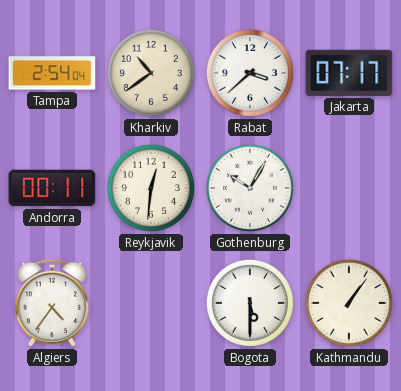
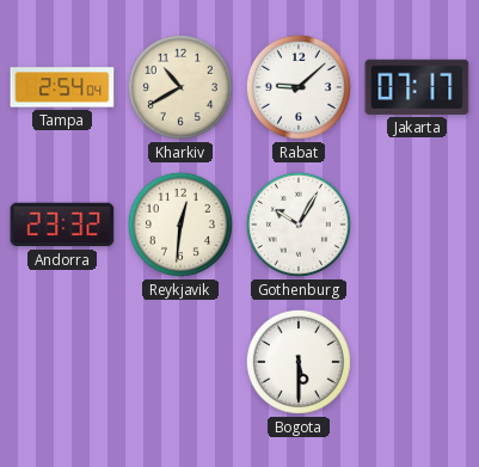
Kharkiv: 10:39 -> 10:40
Rabat: 3:38 -> 9:08
Andorra: 00:11 -> 23:32
Algiers: 4:36 -> none
Kathmandu: 1:06 -> none
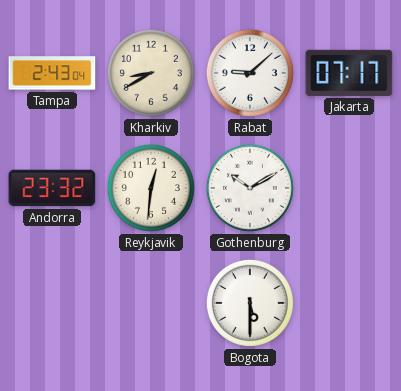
Tampa: 2:54 -> 2:43
Kharkiv: 10:40 -> 8:40
Gothenburg: 10:05 -> 10:10
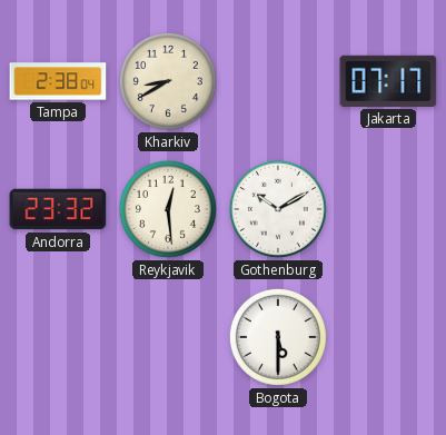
Tampa: 2:43 -> 2:38
Rabat: 9:08 -> none
Reykjavik: 12:31 -> 12:29
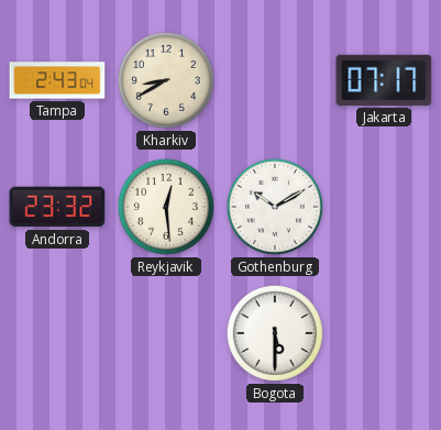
Tampa: 2:38 -> 2:43
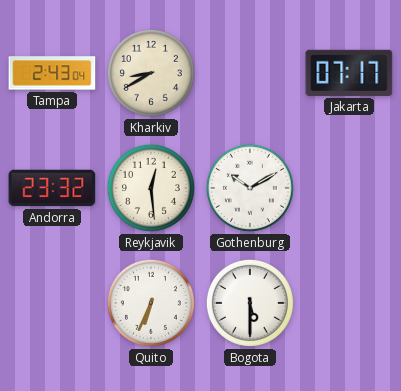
Quito: none -> 6:34
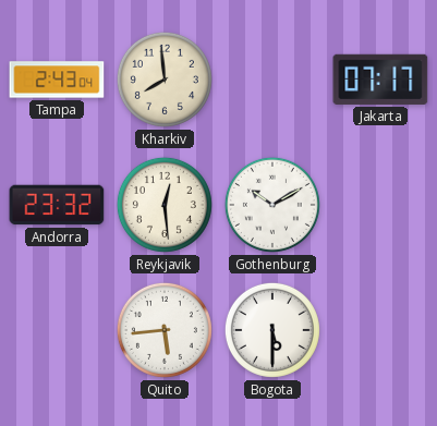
Kharkiv: 8:40 -> 7:59
Quito: 6:34 -> 5:44
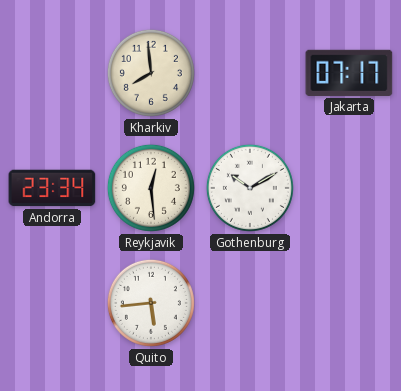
Tampa: 2:43 -> none
Andorra: 23:32 -> 23:34
Bogota: 5:30 -> none
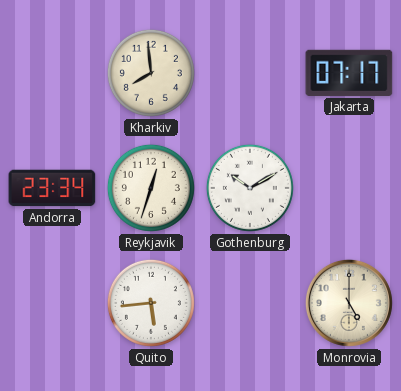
Reykjavik: 12:29 -> 12:33
Monrovia: none -> 5:00
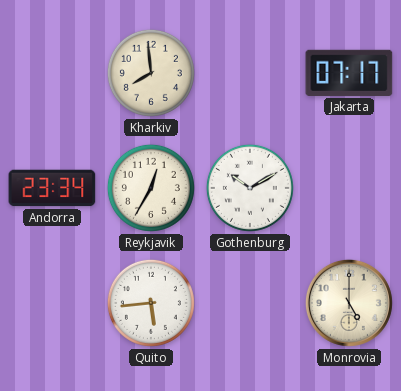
Reykjavik: 12:33 -> 12:35
